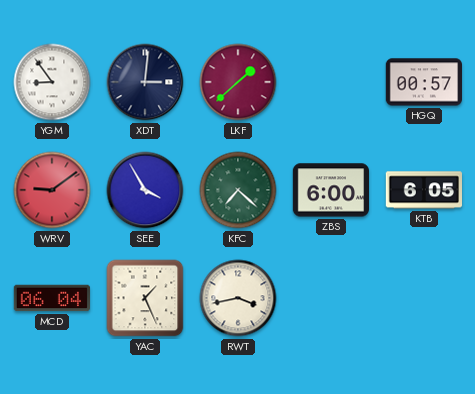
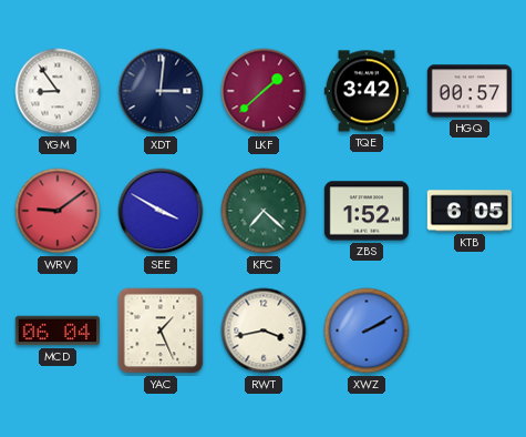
TQE: none -> 3:42
SEE: 3:55 -> 3:50
ZBS: 6:00 -> 1:52
XWZ: none -> 2:10
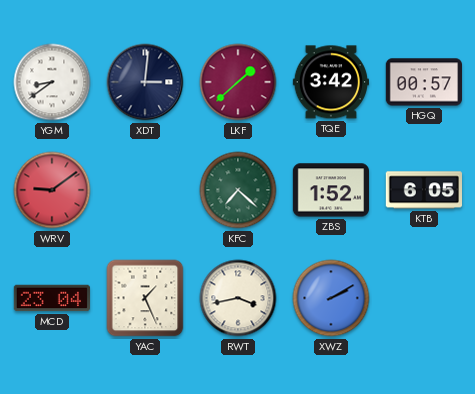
YGM: 8:54 -> 8:39
SEE: 3:50 -> none
MCD: 06:04 -> 23:04
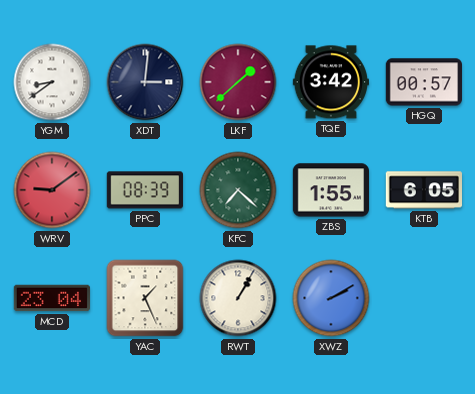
PPC: none -> 08:39
ZBS: 1:52 -> 1:55
RWT: 3:43 -> 1:05
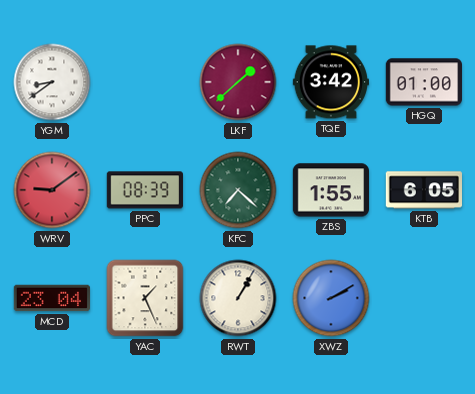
XDT: 3:01 -> none
HGQ: 00:57 -> 01:00
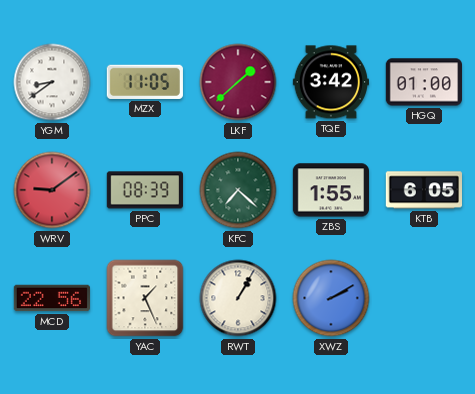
MZX: none -> 11:05
MCD: 23:04 -> 22:56
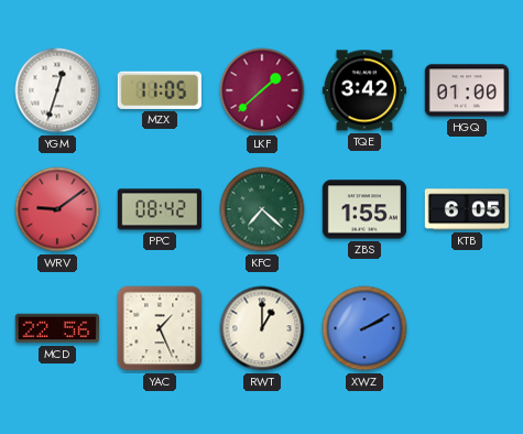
YGM: 8:39 -> 12:33
PPC: 08:39 -> 08:42
RWT: 1:05 -> 1:00
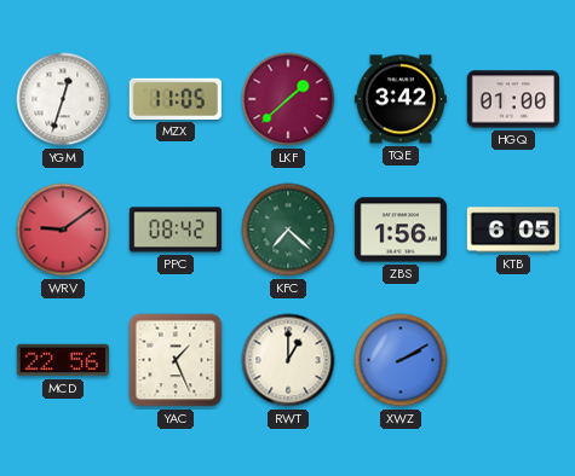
ZBS: 1:55 -> 1:56
